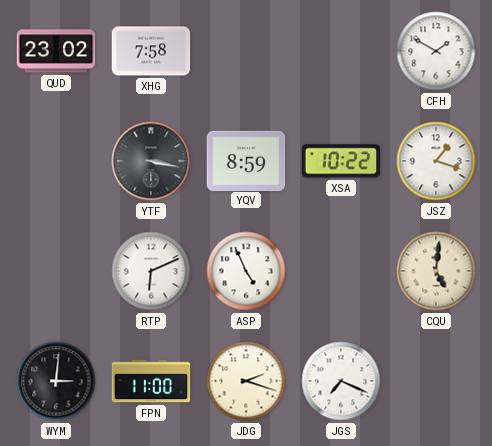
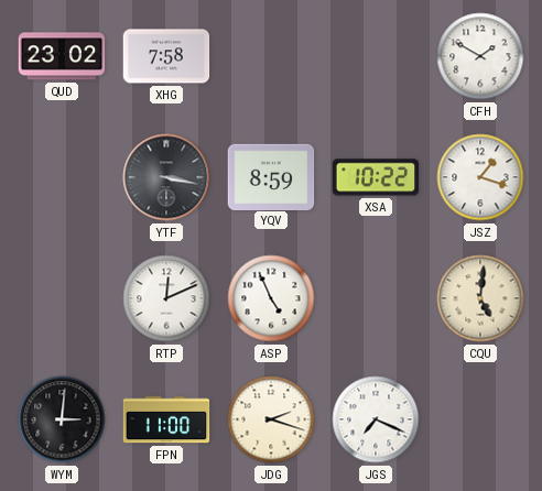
RTP: 6:11 -> 12:11
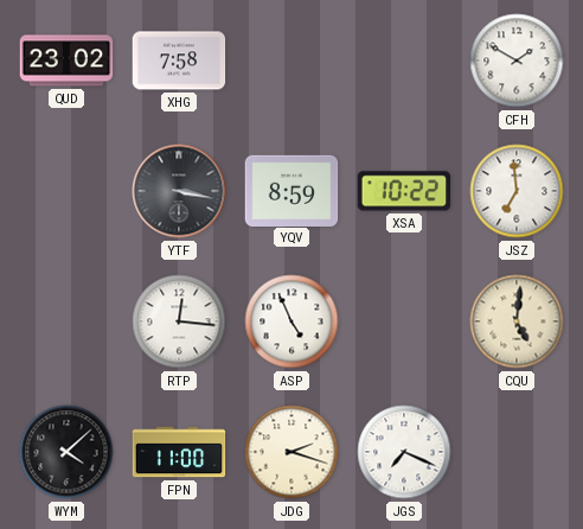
JSZ: 1:18 -> 6:59
RTP: 12:11 -> 12:16
WYM: 3:01 -> 4:08
